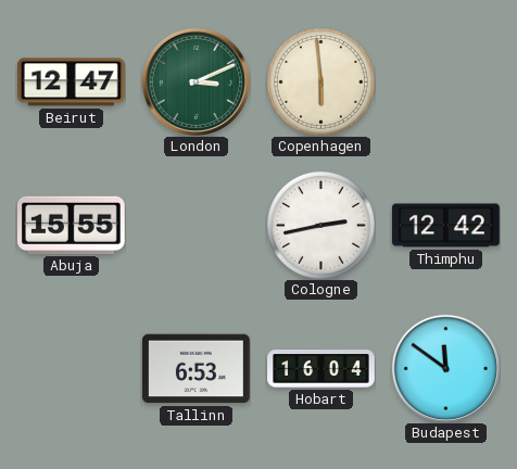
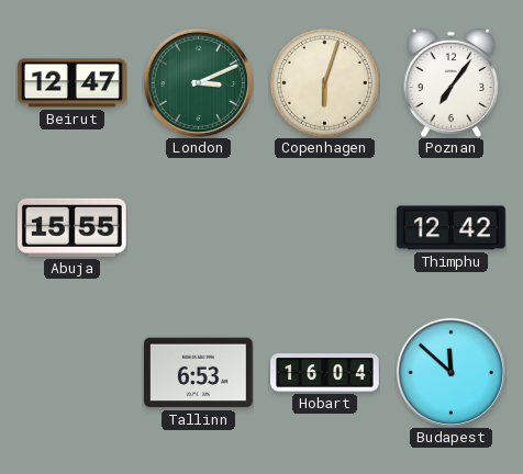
Copenhagen: 5:59 -> 6:03
Poznan: none -> 7:06
Cologne: 2:43 -> none
Budapest: 11:51 -> 11:52
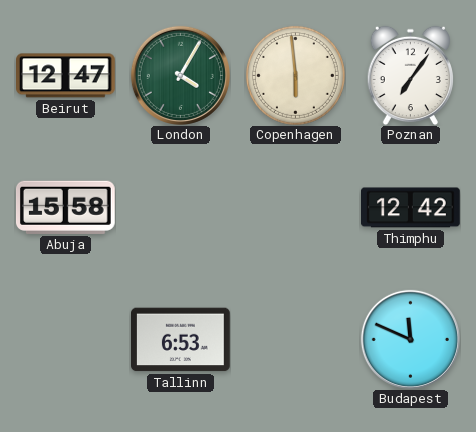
London: 3:11 -> 4:05
Copenhagen: 6:03 -> 5:59
Abuja: 15:55 -> 15:58
Hobart: 16:04 -> none
Budapest: 11:52 -> 11:49
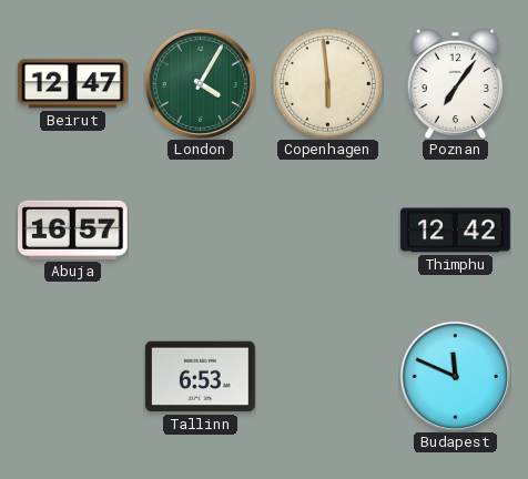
Abuja: 15:58 -> 16:57
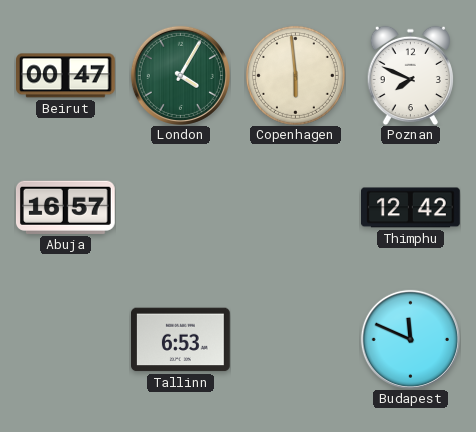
Beirut: 12:47 -> 00:47
Poznan: 7:06 -> 7:49
